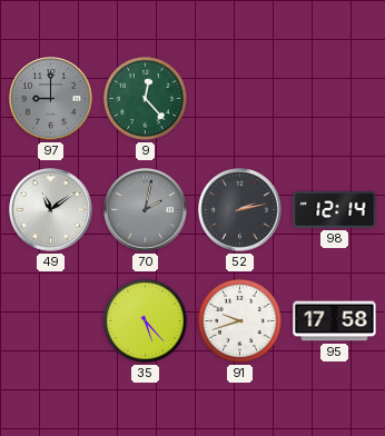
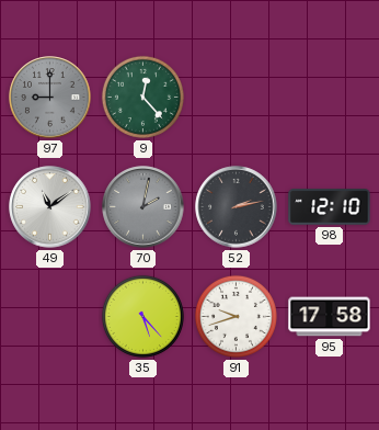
98: 12:14 -> 12:10
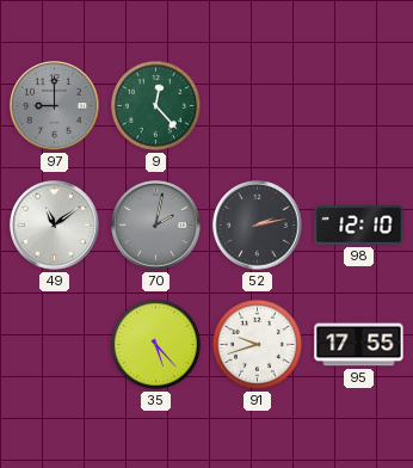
95: 17:58 -> 17:55
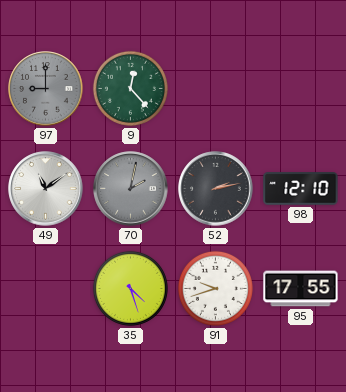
35: 5:23 -> 4:27
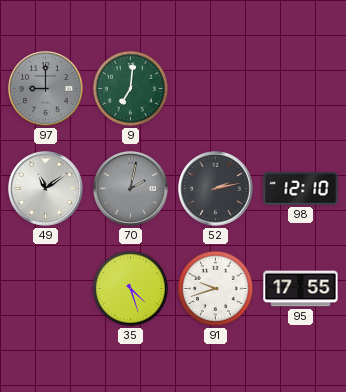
9: 12:23 -> 7:01
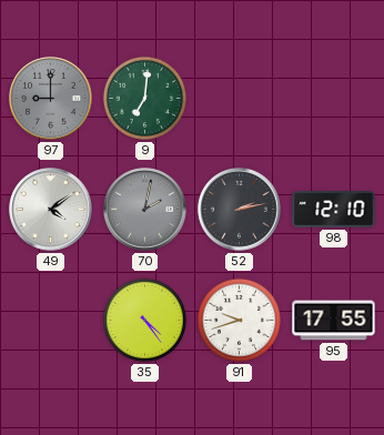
49: 11:09 -> 4:09
35: 4:27 -> 4:24
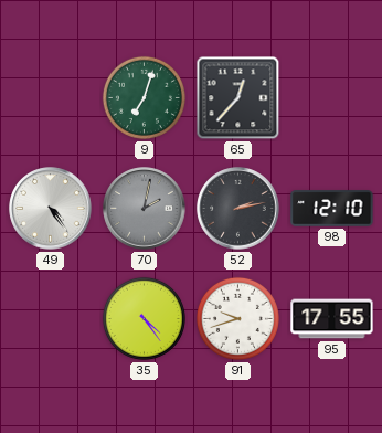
97: 9:00 -> none
9: 7:01 -> 7:03
65: none -> 12:37
49: 4:09 -> 4:24
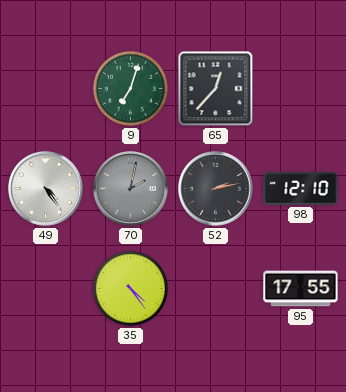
91: 9:42 -> none
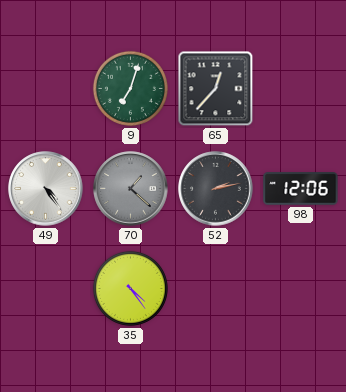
70: 2:02 -> 1:22
98: 12:10 -> 12:06
95: 17:55 -> none
